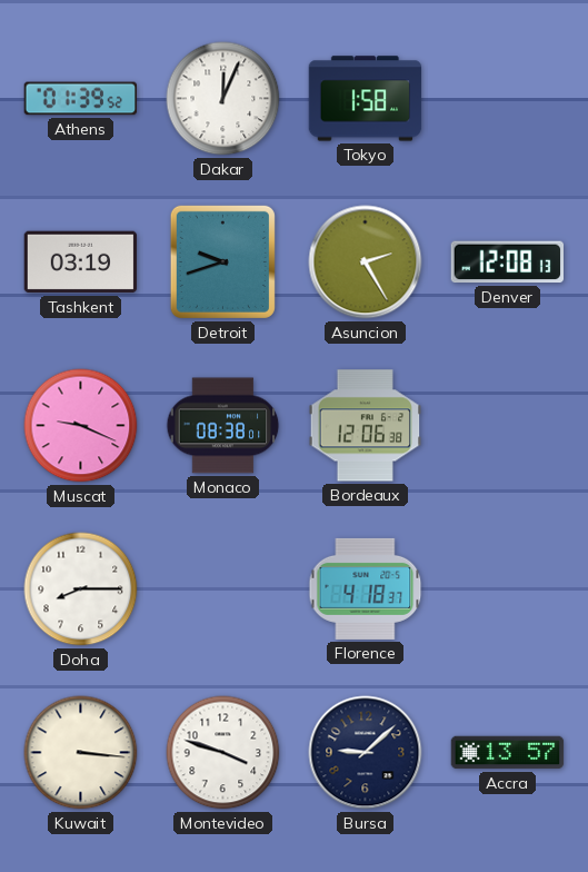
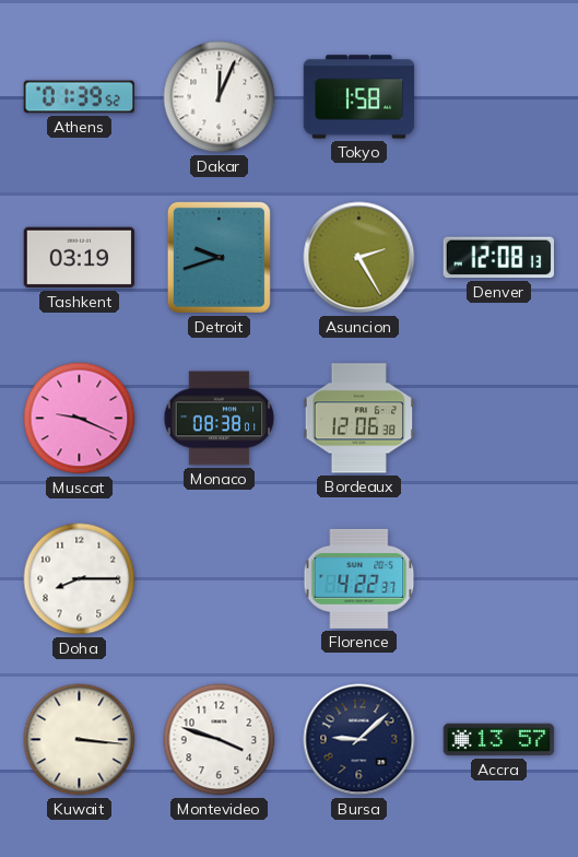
Florence: 4:18 -> 4:22
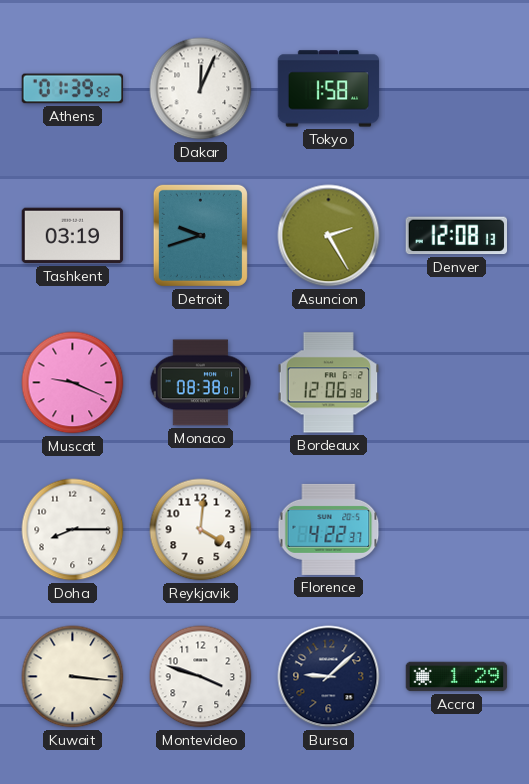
Reykjavik: none -> 4:01
Accra: 13:57 -> 1:29
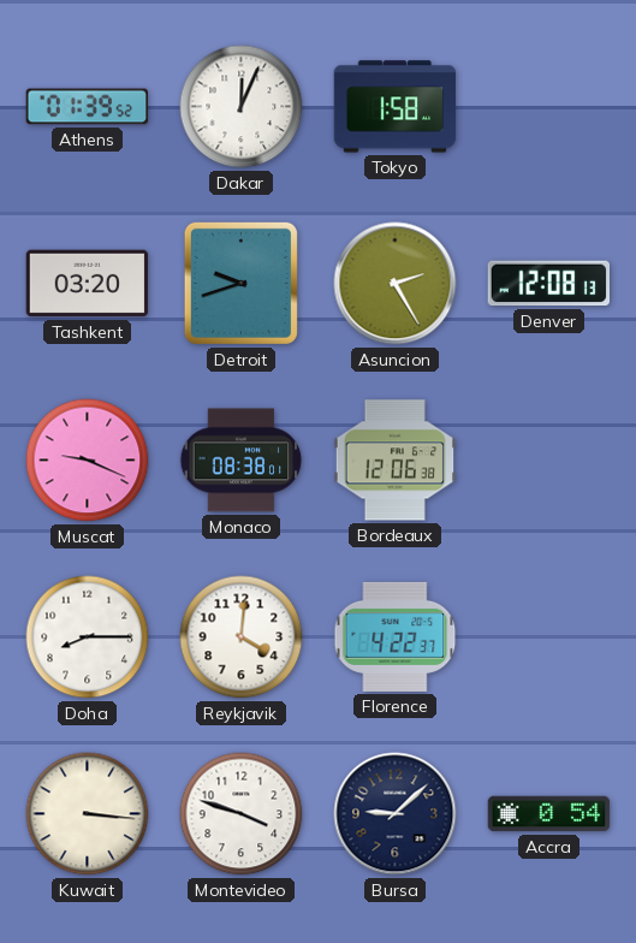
Tashkent: 03:19 -> 03:20
Accra: 1:29 -> 0:54
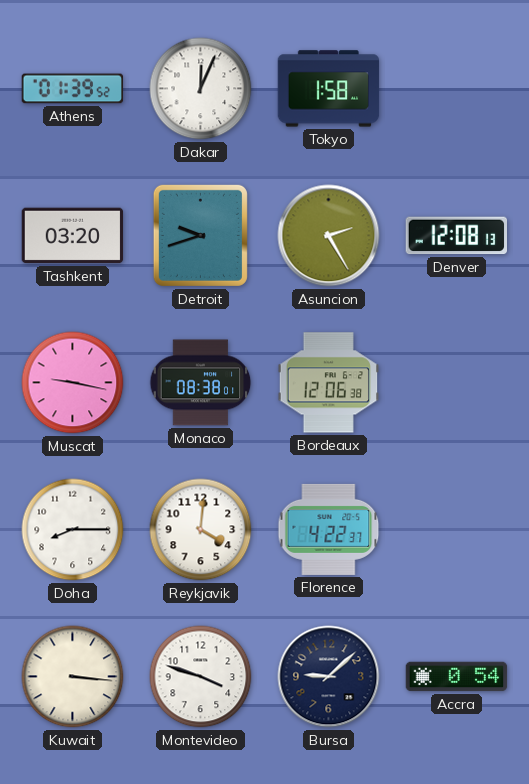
Muscat: 9:19 -> 9:17
